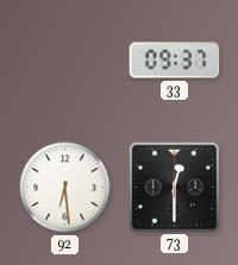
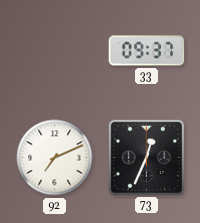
92: 6:29 -> 7:11
73: 12:30 -> 12:34
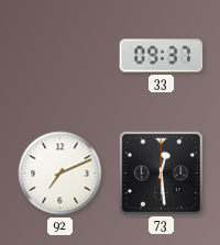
73: 12:34 -> 12:29
